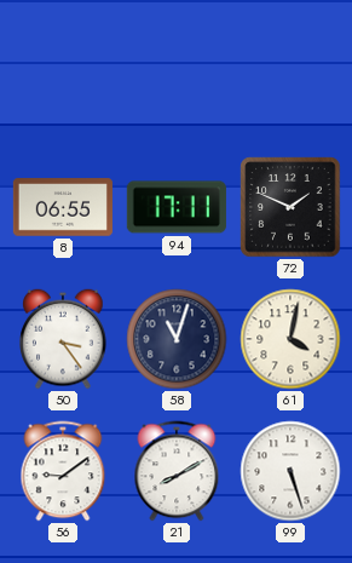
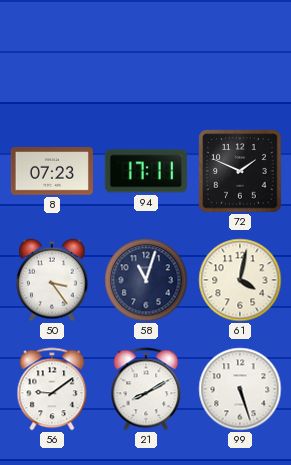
8: 06:55 -> 07:23
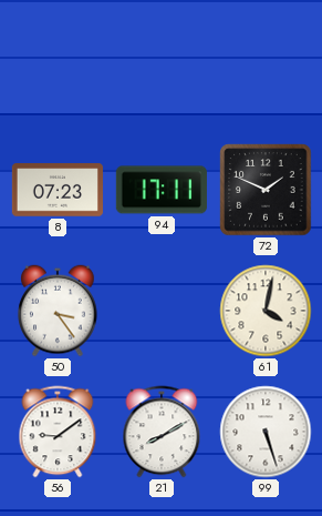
58: 11:03 -> none
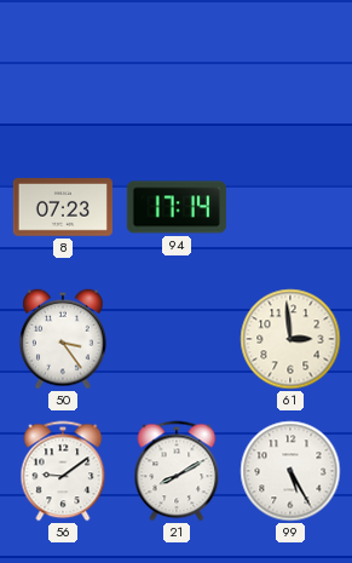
94: 17:11 -> 17:14
72: 1:49 -> none
61: 4:02 -> 2:59
99: 5:27 -> 5:25
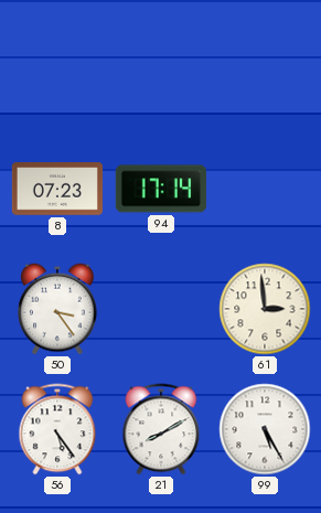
56: 9:09 -> 5:24
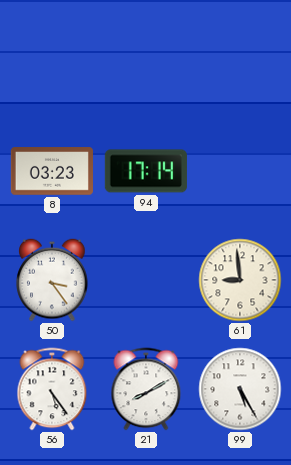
8: 07:23 -> 03:23
61: 2:59 -> 8:59
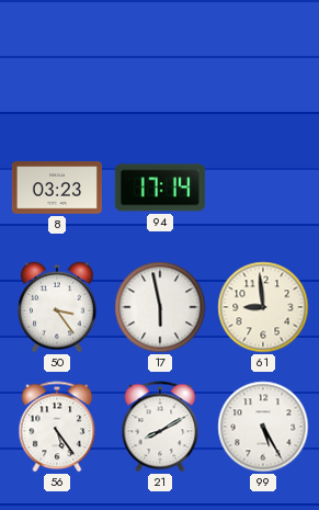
17: none -> 5:58
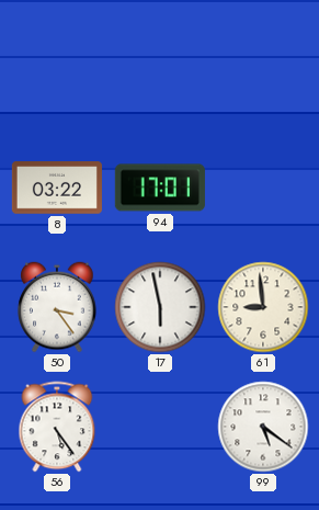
8: 03:23 -> 03:22
94: 17:14 -> 17:01
21: 8:10 -> none
99: 5:25 -> 5:21
